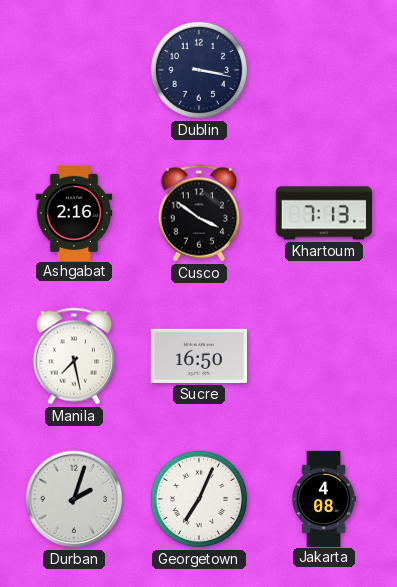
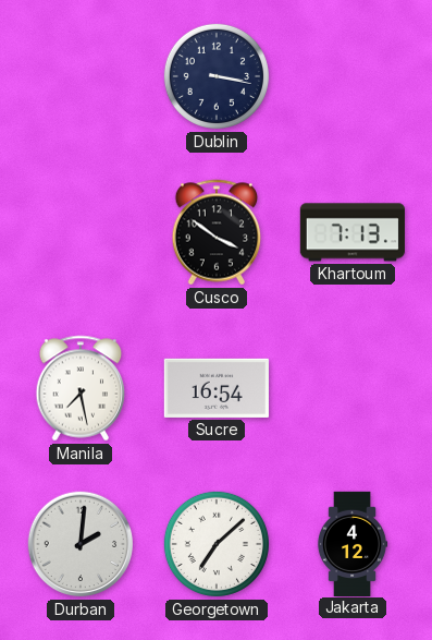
Ashgabat: 2:16 -> none
Sucre: 16:50 -> 16:54
Durban: 2:03 -> 2:01
Georgetown: 7:04 -> 7:08
Jakarta: 4:08 -> 4:12
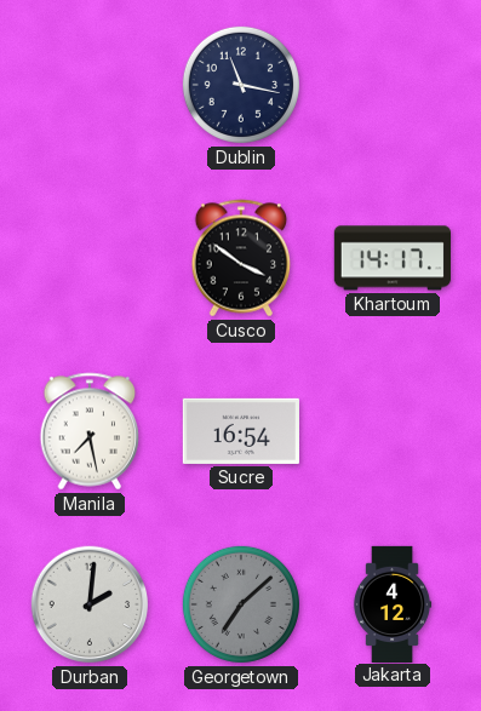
Dublin: 3:17 -> 11:17
Khartoum: 7:13 -> 14:17
Georgetown dial: white -> grey
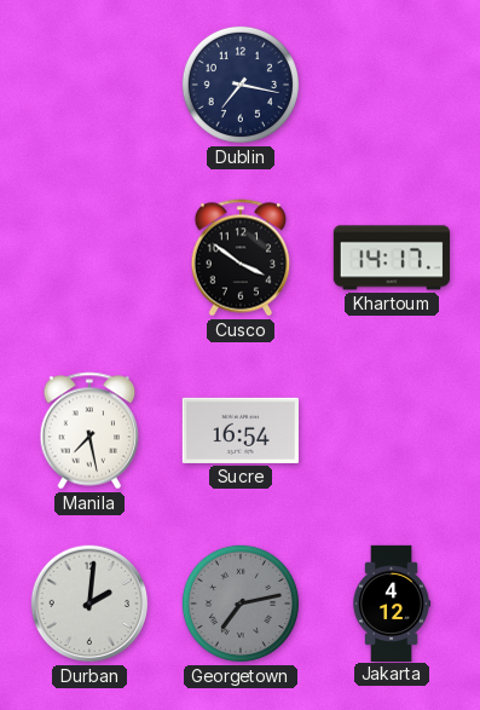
Dublin: 11:17 -> 7:17
Georgetown: 7:08 -> 7:13
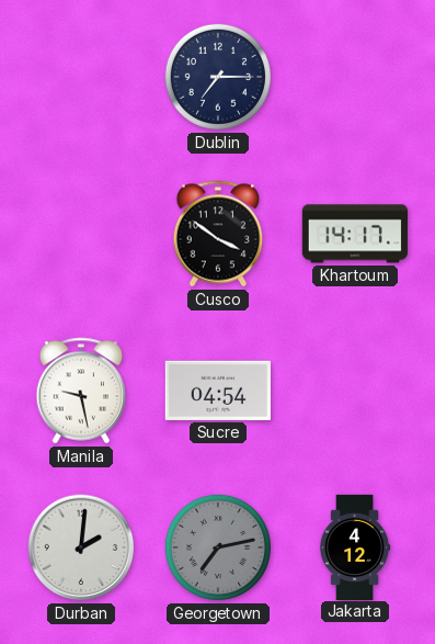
Dublin: 7:17 -> 7:15
Manila: 7:28 -> 9:28
Sucre: 16:54 -> 04:54
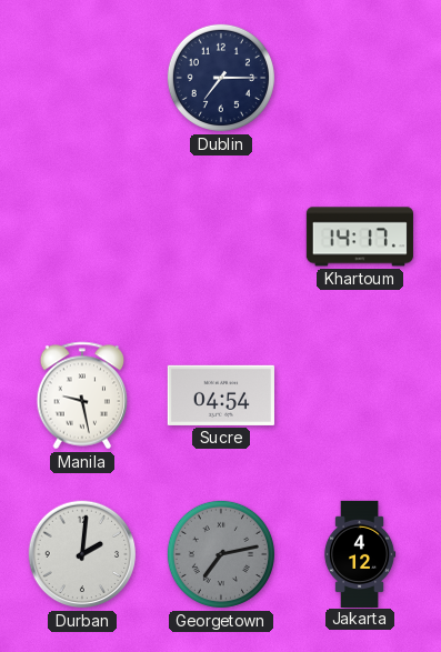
Cusco: 3:51 -> none
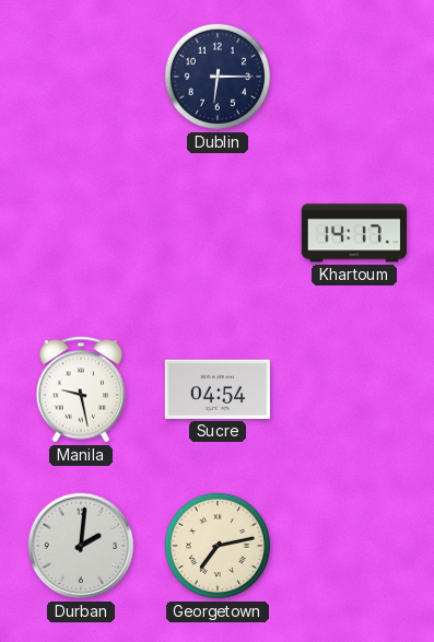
Dublin: 7:15 -> 6:15
Georgetown dial: grey -> cream
Jakarta: 4:12 -> none
